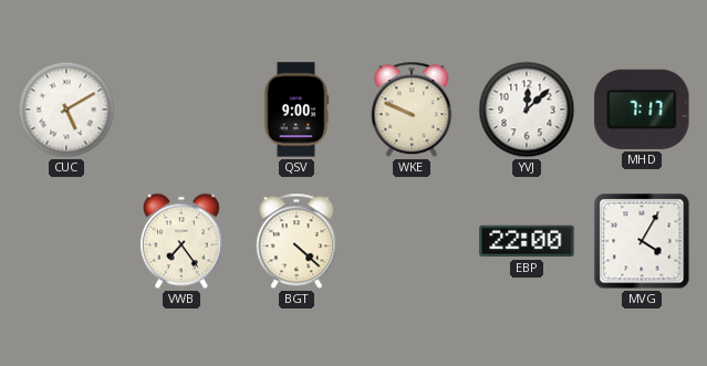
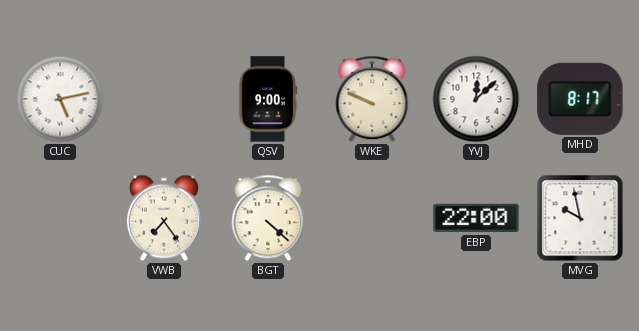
CUC: 5:10 -> 5:13
MHD: 7:17 -> 8:17
MVG: 4:05 -> 9:58
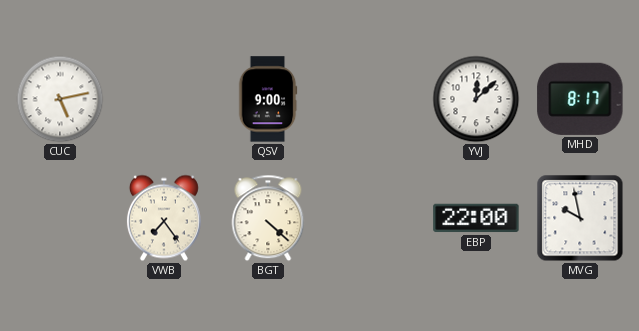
WKE: 9:49 -> none
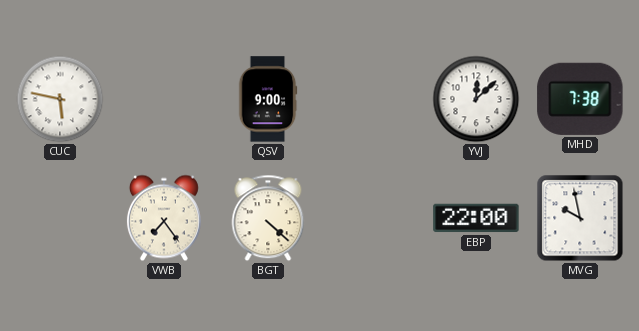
CUC: 5:13 -> 5:47
MHD: 8:17 -> 7:38
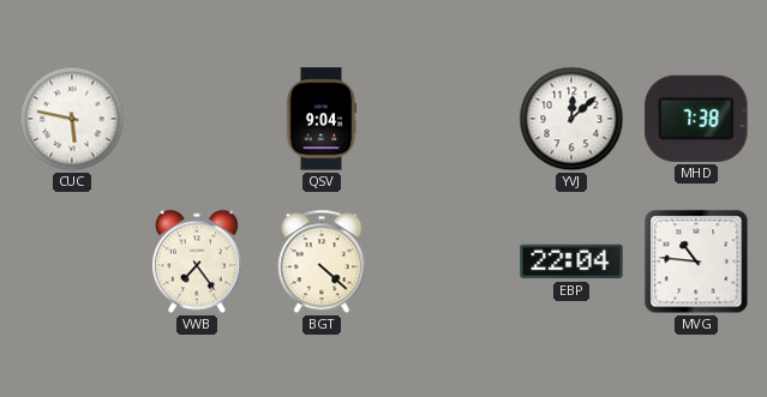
QSV: 9:00 -> 9:04
EBP: 22:00 -> 22:04
MVG: 9:58 -> 10:46
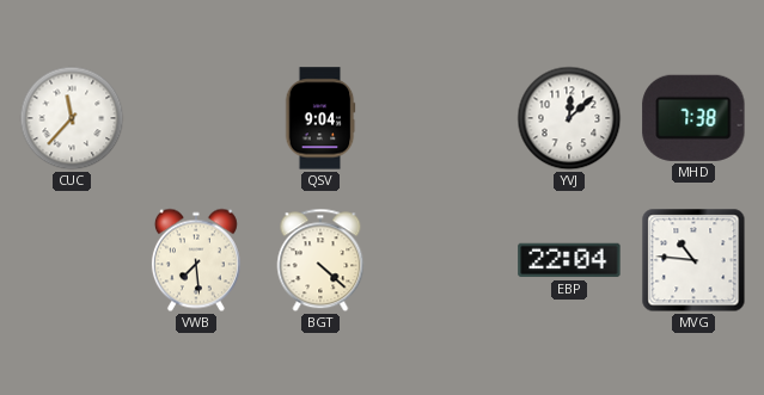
CUC: 5:47 -> 11:37
VWB: 7:24 -> 7:29
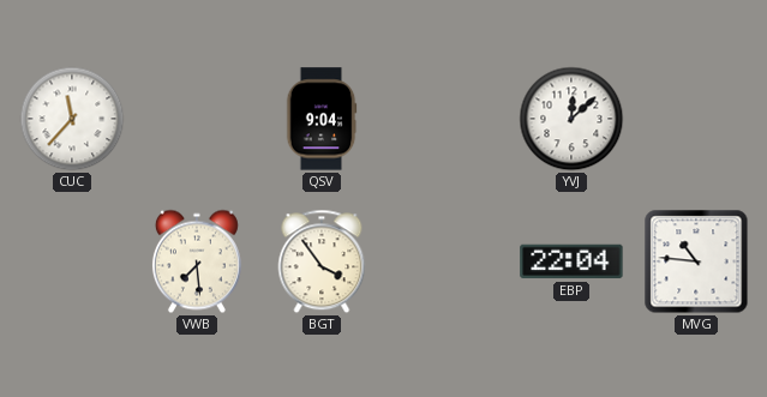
MHD: 7:38 -> none
BGT: 4:22 -> 3:54
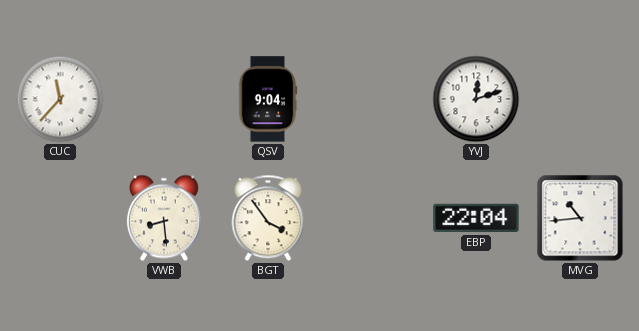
YVJ: 12:08 -> 12:12
VWB: 7:29 -> 8:29
MVG: 10:46 -> 10:44
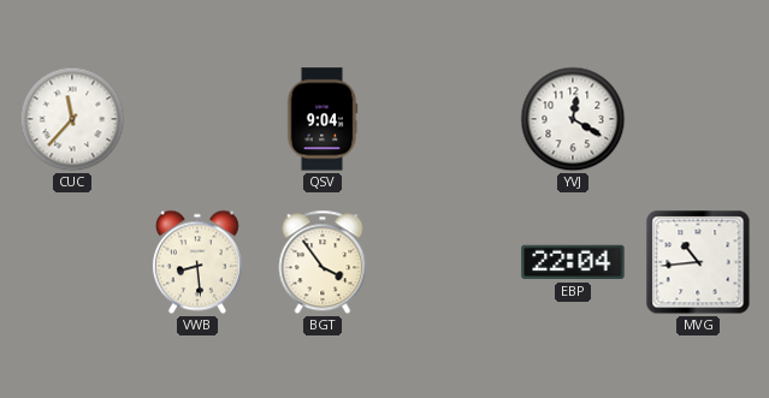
YVJ: 12:12 -> 12:20
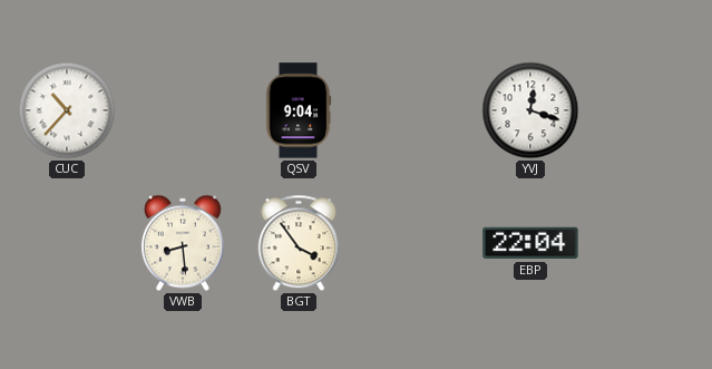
CUC: 11:37 -> 10:37
YVJ: 12:20 -> 12:18
MVG: 10:44 -> none
